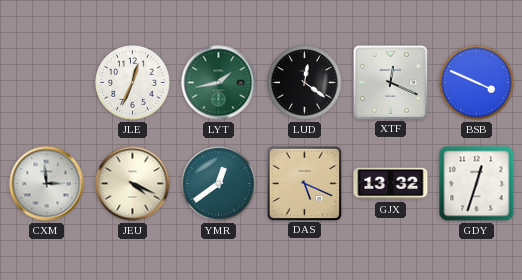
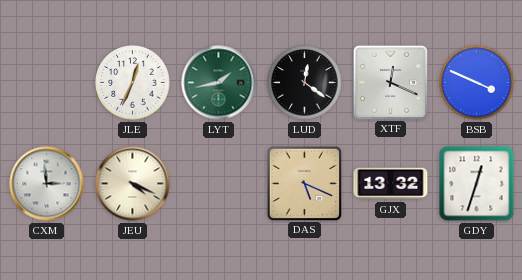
YMR: 12:39 -> none
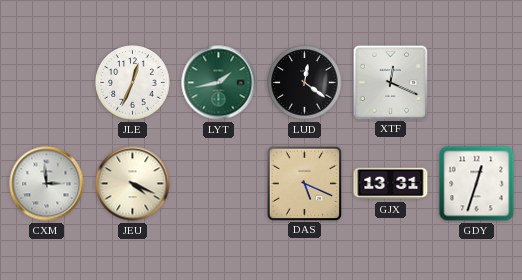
BSB: 3:49 -> none
GJX: 13:32 -> 13:31
